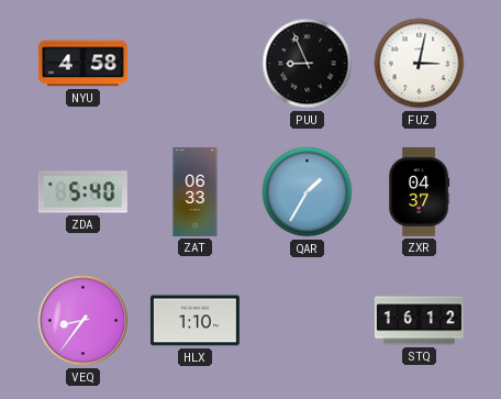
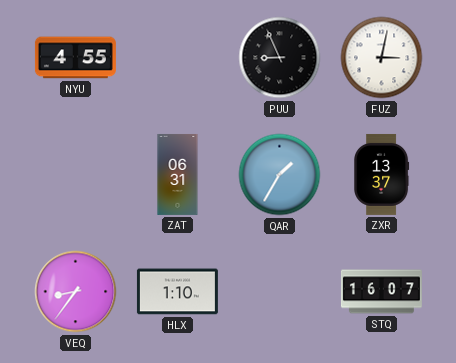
NYU: 4:58 -> 4:55
ZDA: 5:40 -> none
ZAT: 06:33 -> 06:31
ZXR: 04:37 -> 13:37
STQ: 16:12 -> 16:07
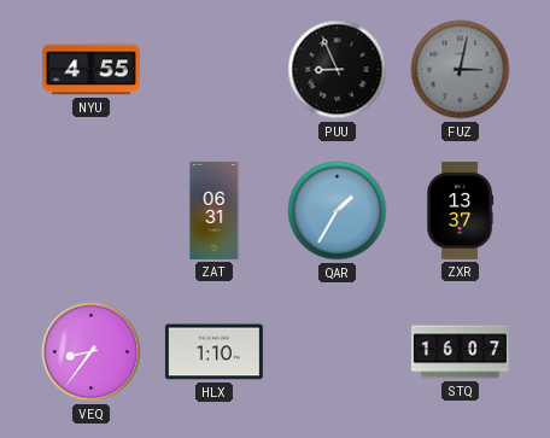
FUZ dial: white -> grey
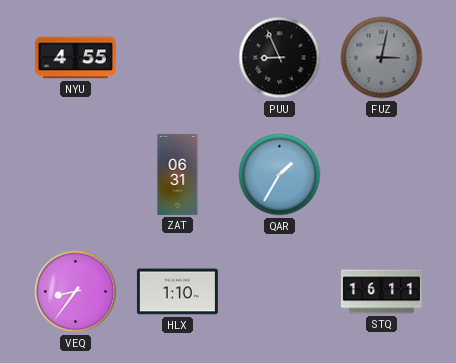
ZXR: 13:37 -> none
STQ: 16:07 -> 16:11
